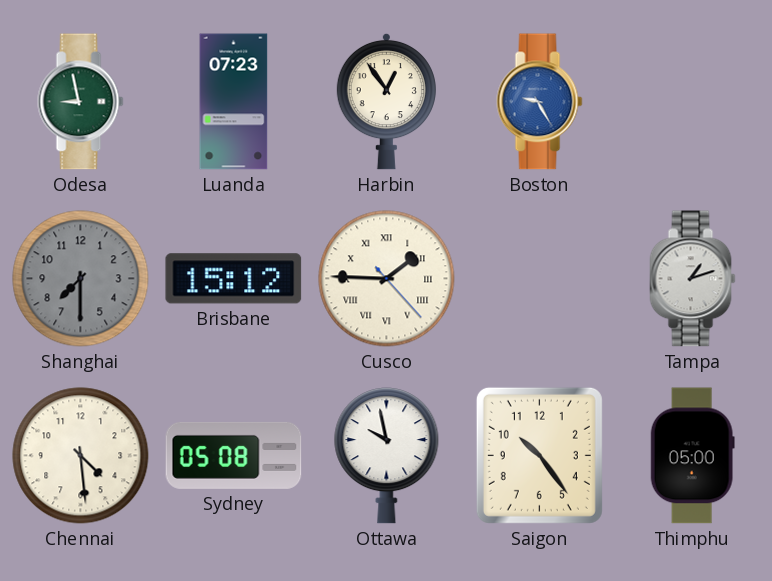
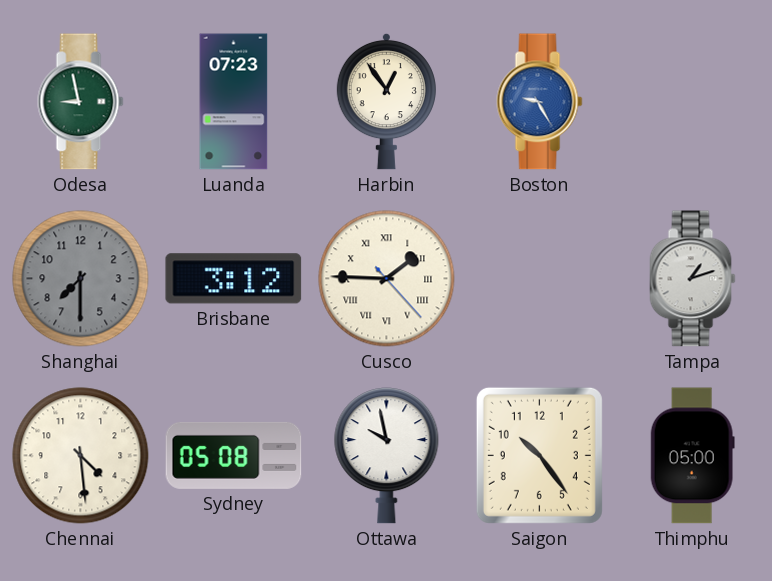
Brisbane: 15:12 -> 3:12
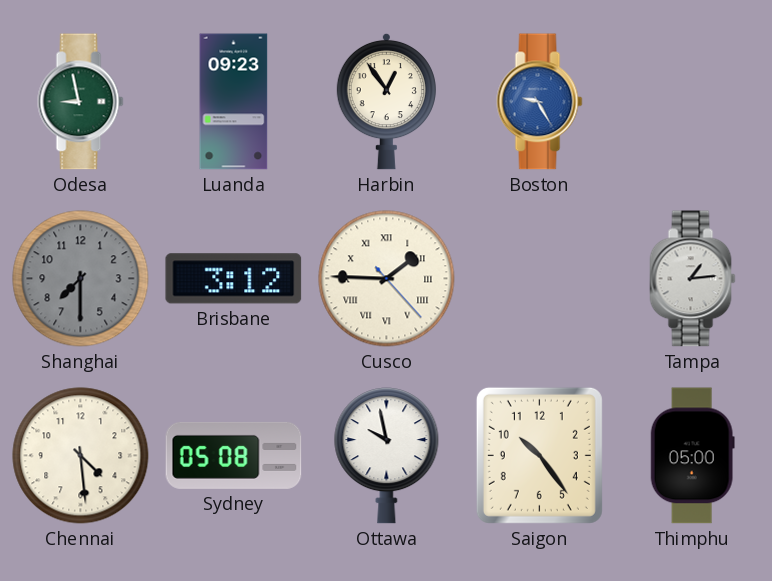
Luanda: 07:23 -> 09:23
Tampa: 1:12 -> 1:14
